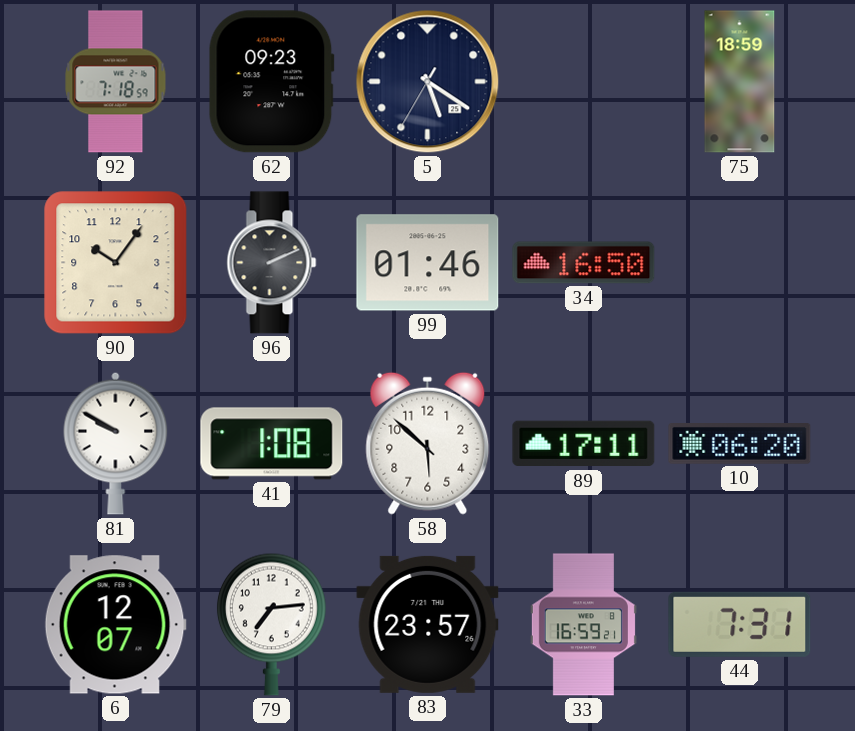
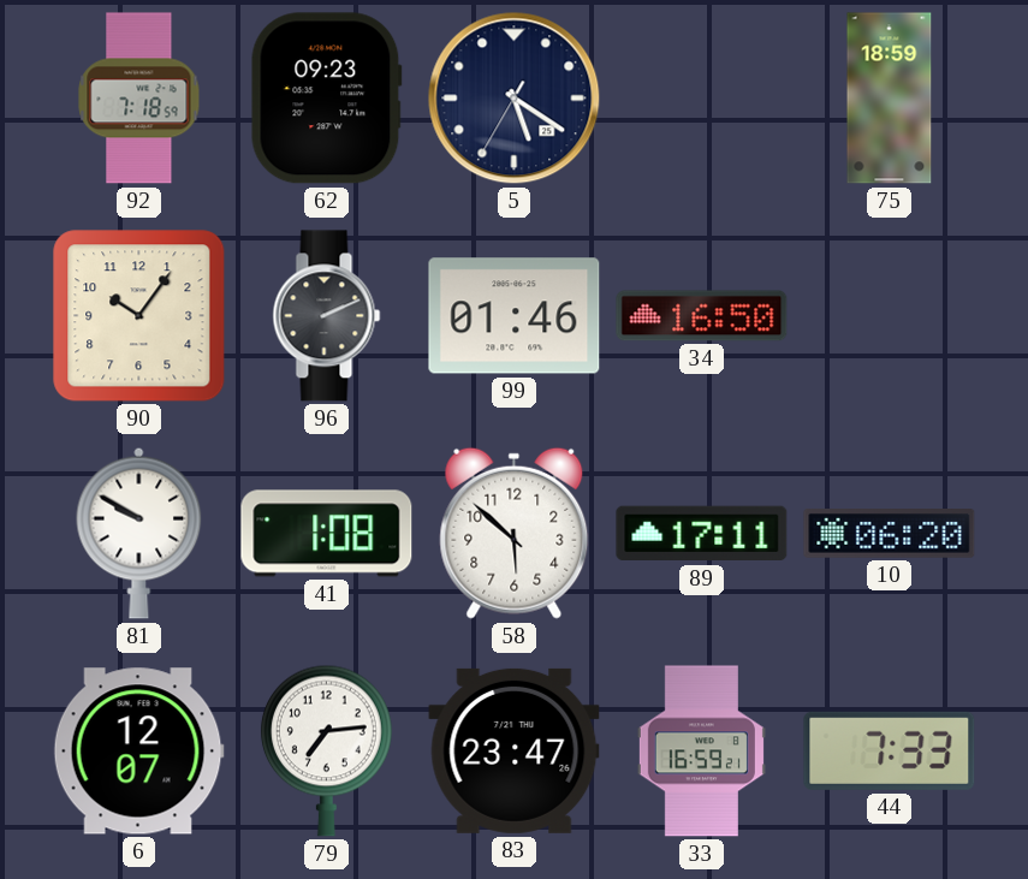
83: 23:57 -> 23:47
44: 7:31 -> 7:33
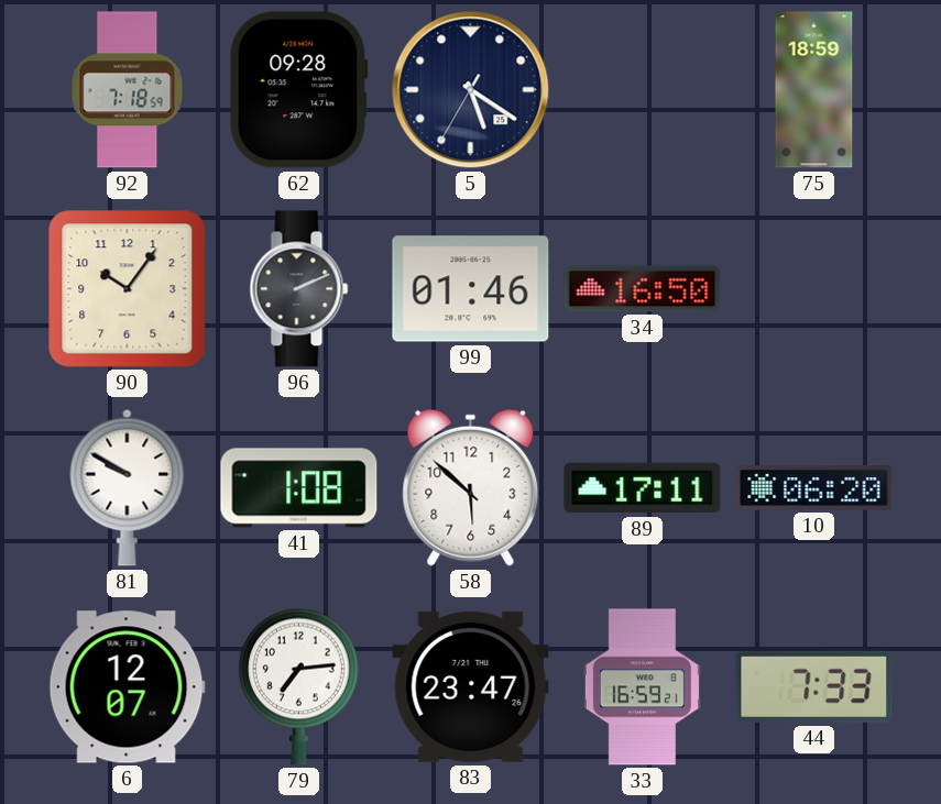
62: 09:23 -> 09:28
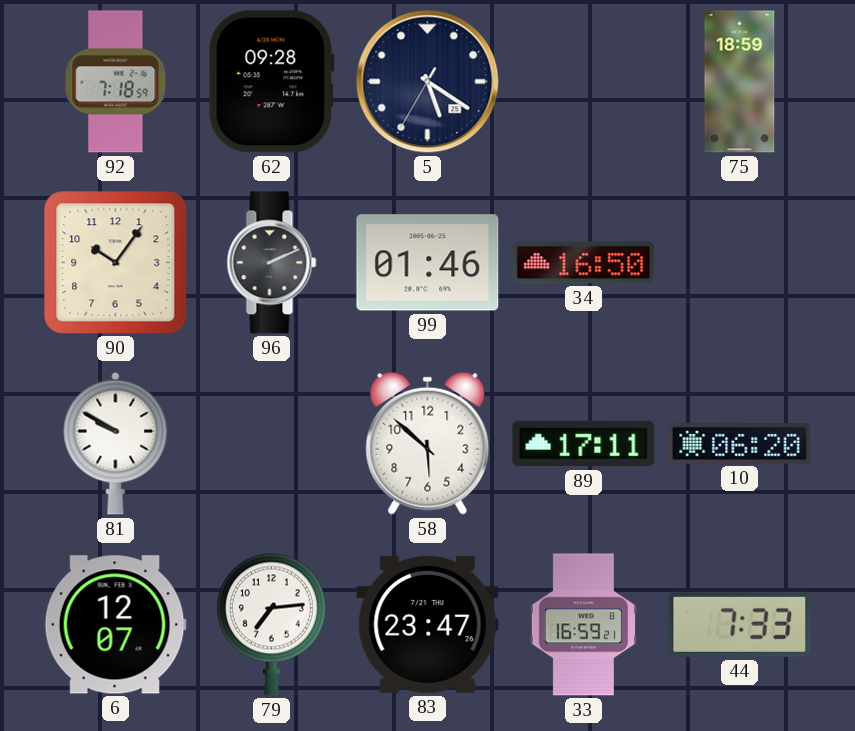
41: 1:08 -> none
